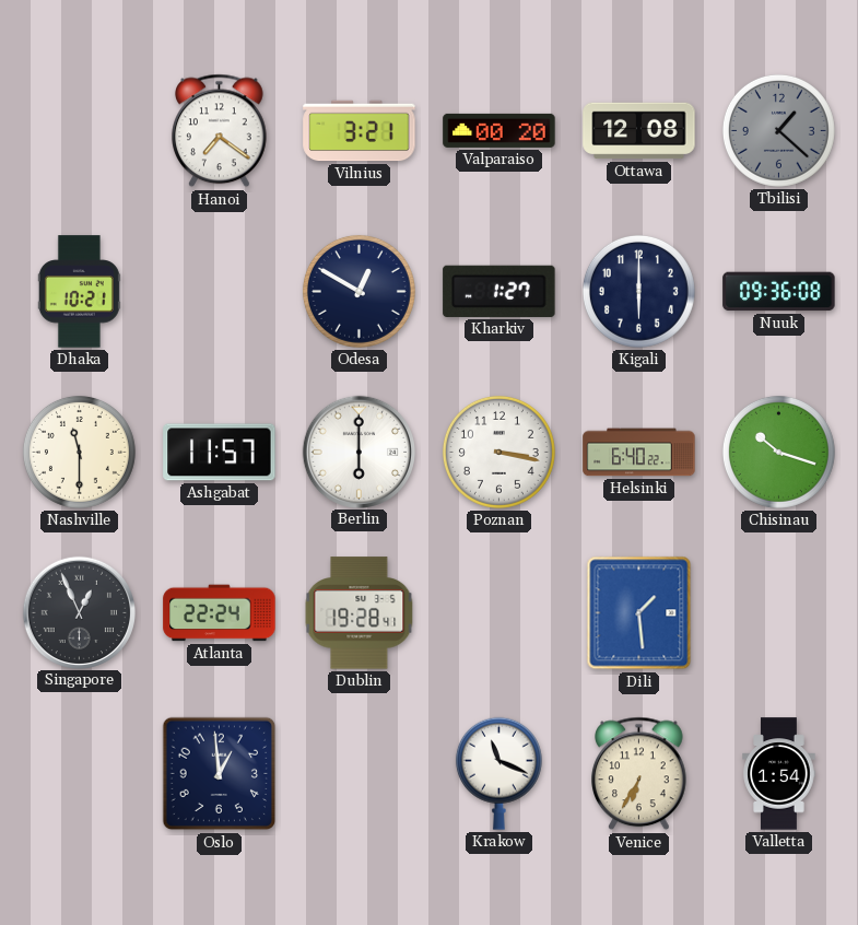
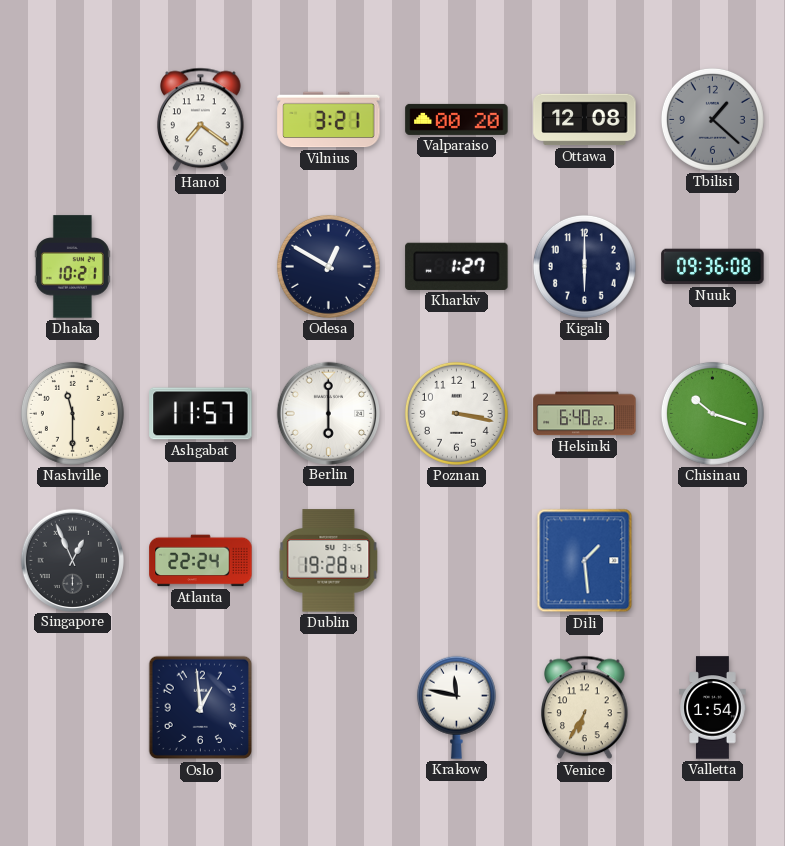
Krakow: 11:19 -> 11:47
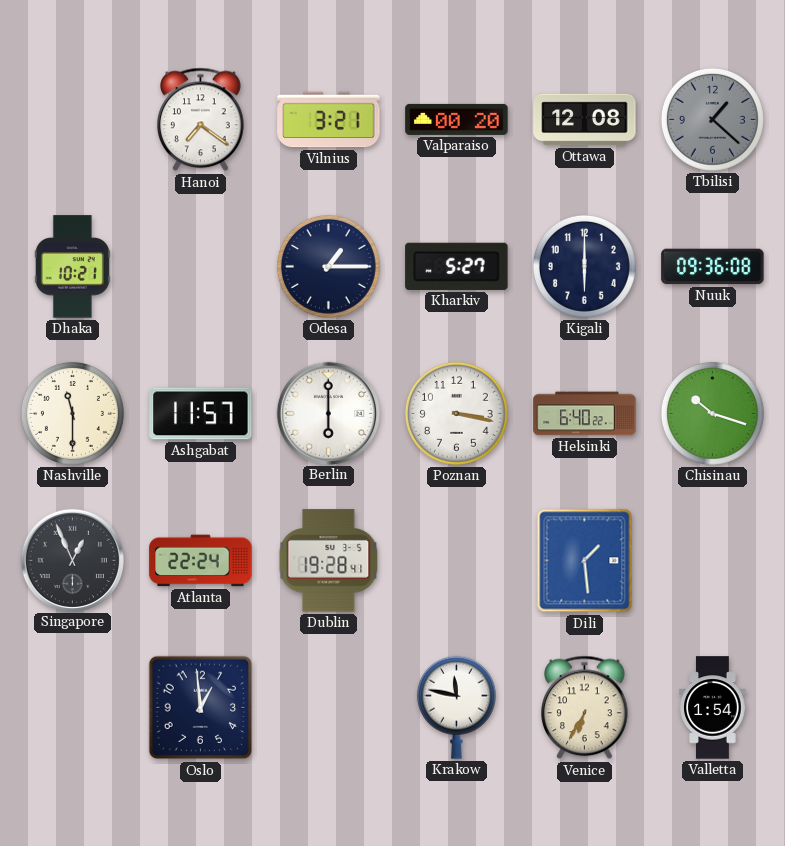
Odesa: 12:50 -> 1:15
Kharkiv: 1:27 -> 5:27
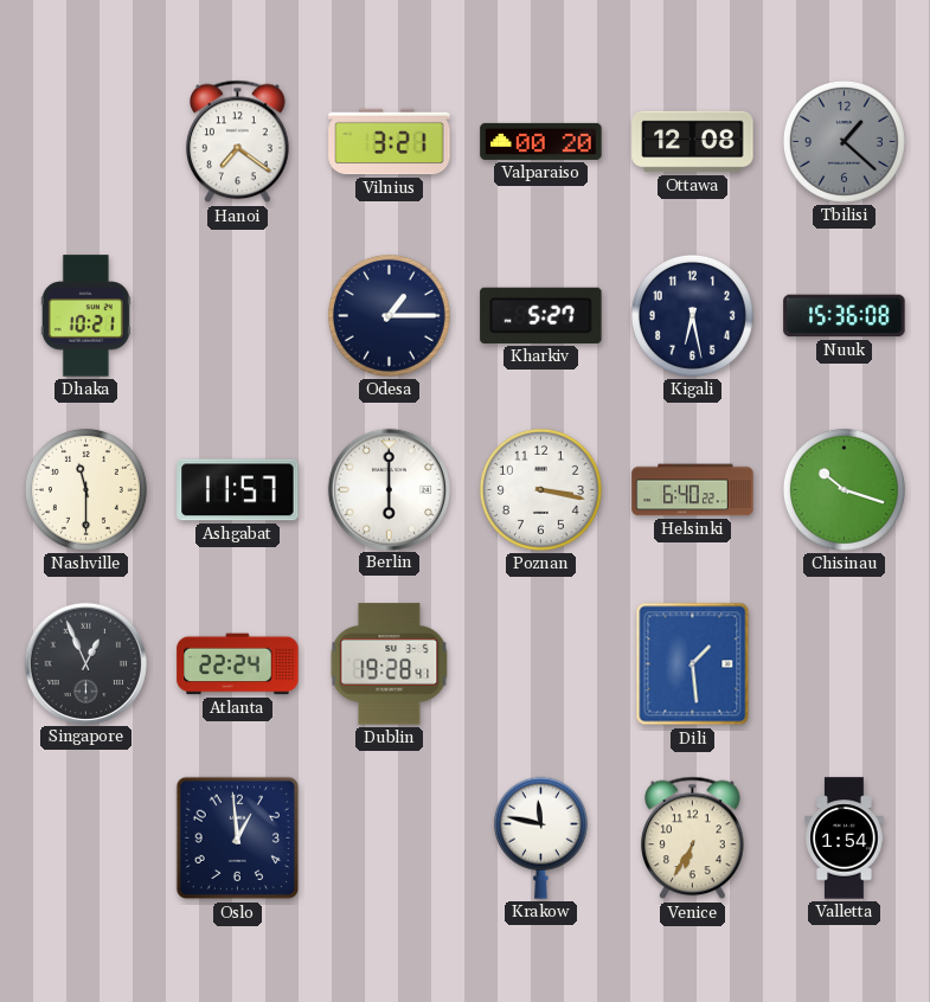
Kigali: 6:00 -> 6:28
Nuuk: 09:36 -> 15:36
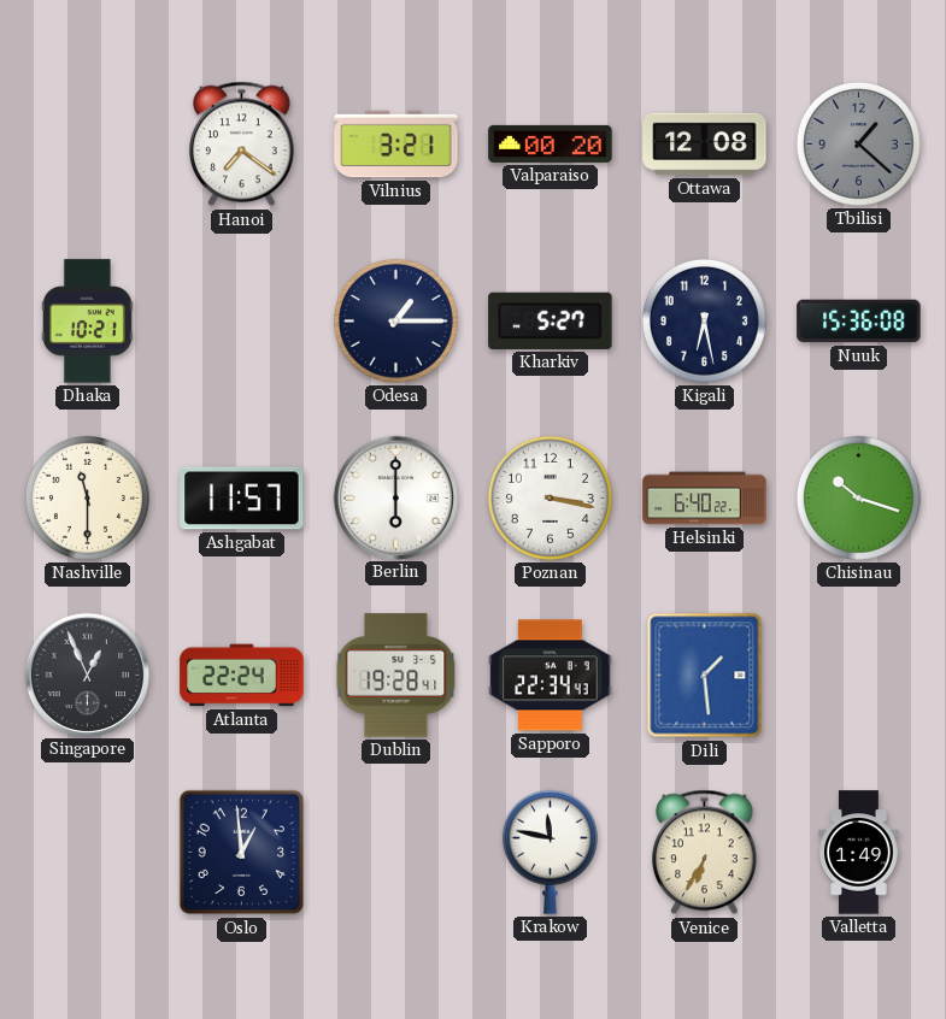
Sapporo: none -> 22:34
Valletta: 1:54 -> 1:49
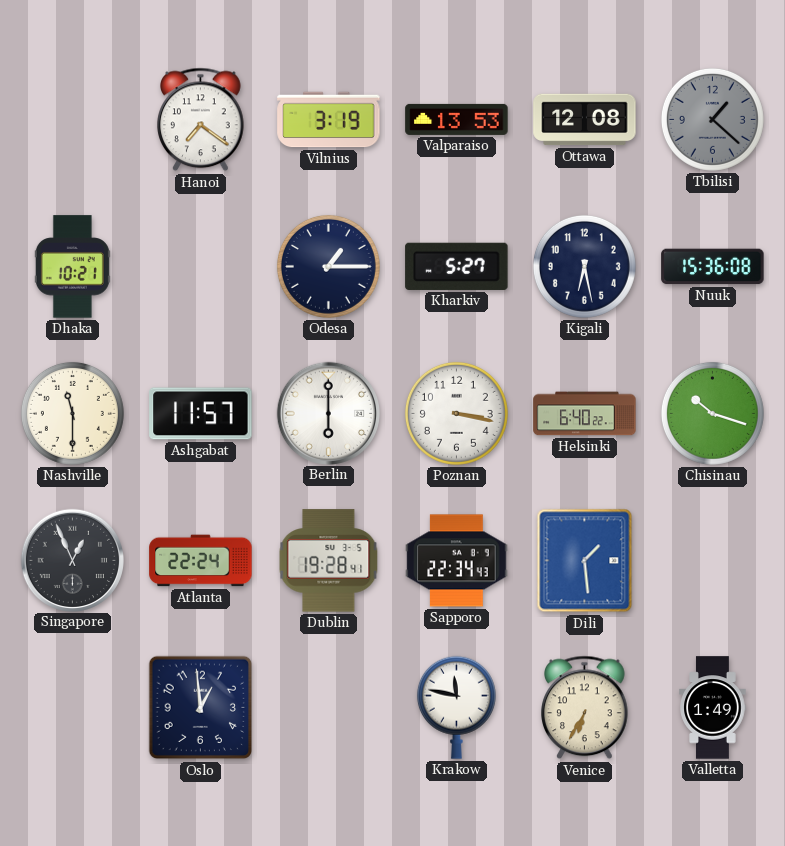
Vilnius: 3:21 -> 3:19
Valparaiso: 00:20 -> 13:53
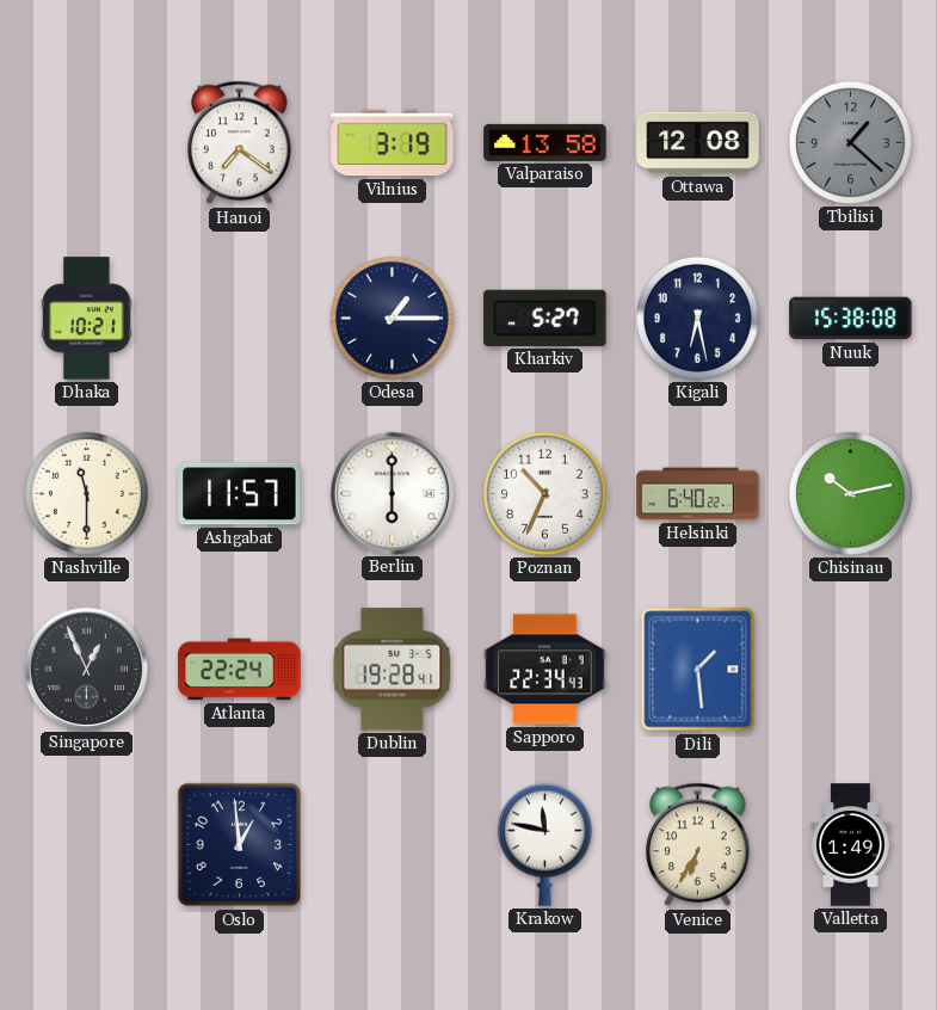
Valparaiso: 13:53 -> 13:58
Nuuk: 15:36 -> 15:38
Poznan: 3:17 -> 10:34
Chisinau: 10:18 -> 10:13
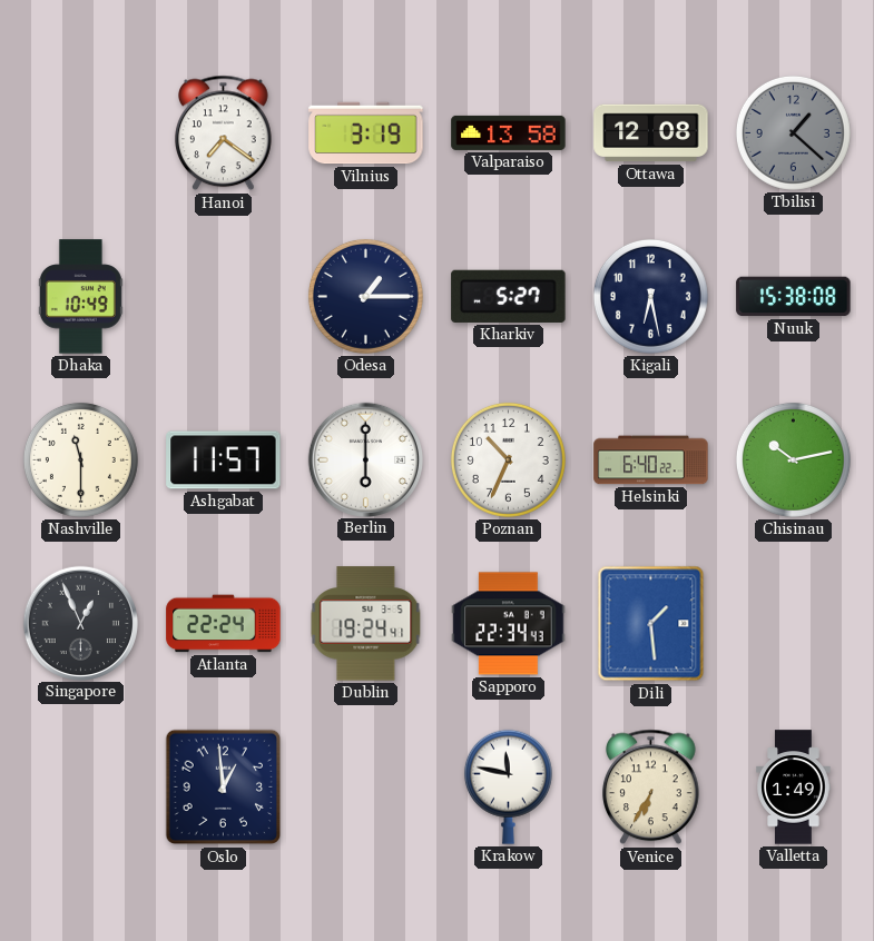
Dhaka: 10:21 -> 10:49
Dublin: 19:28 -> 19:24
